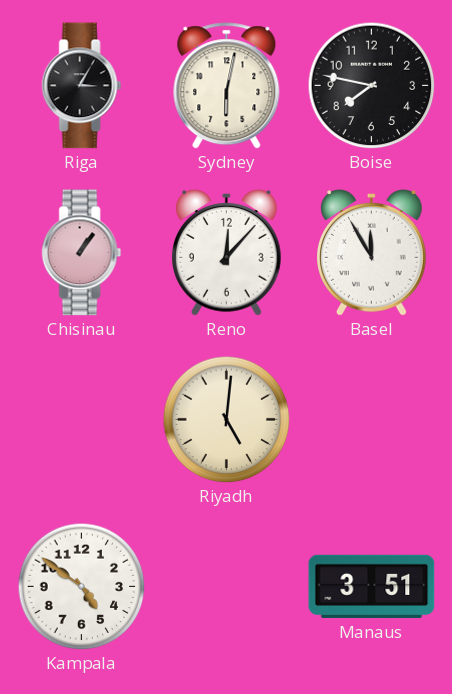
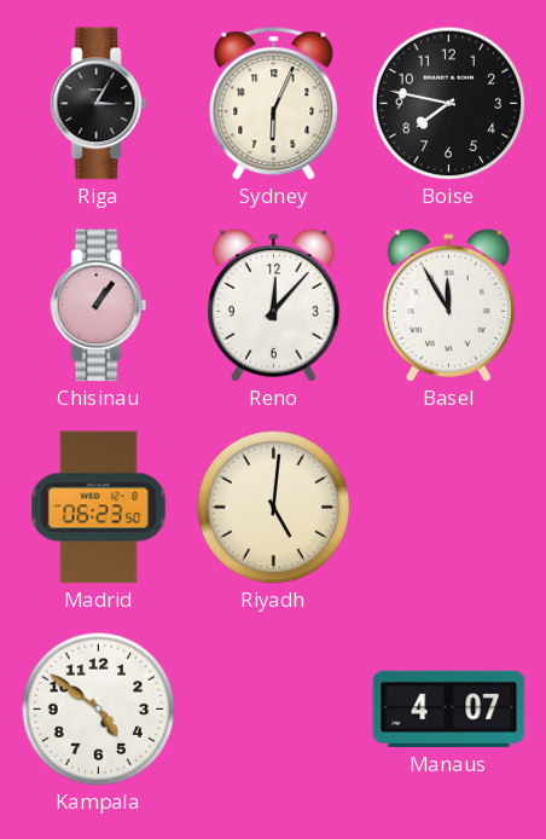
Sydney: 6:02 -> 6:04
Madrid: none -> 06:23
Manaus: 3:51 -> 4:07
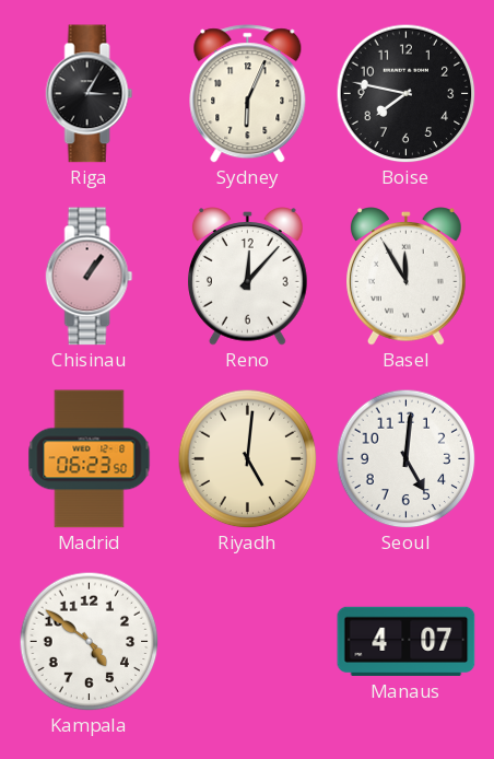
Seoul: none -> 5:01
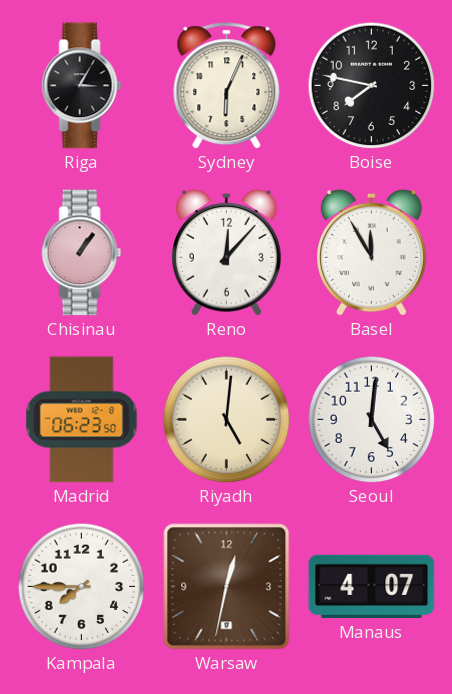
Kampala: 4:51 -> 7:45
Warsaw: none -> 12:32
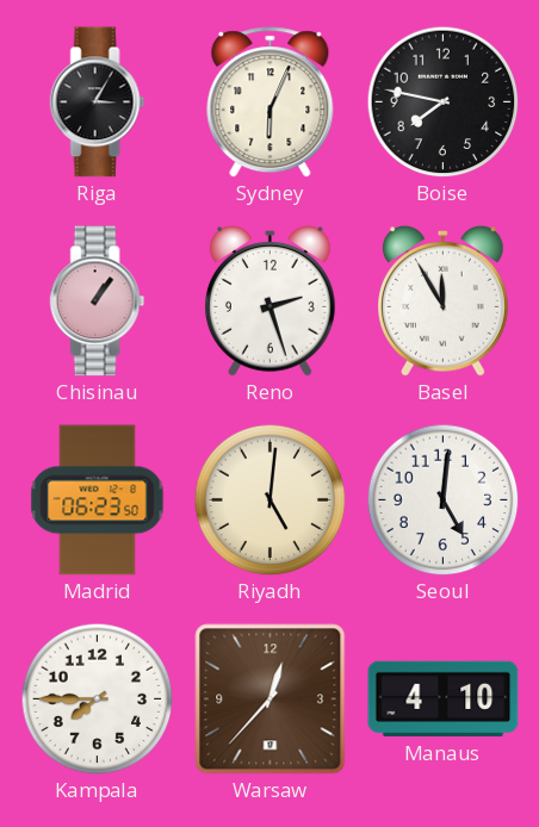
Reno: 12:07 -> 2:27
Warsaw: 12:32 -> 12:37
Manaus: 4:07 -> 4:10
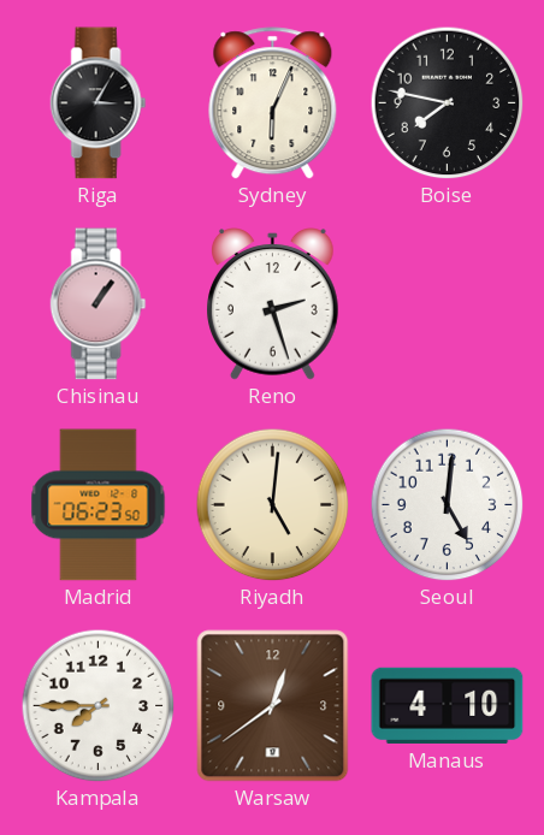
Basel: 11:55 -> none
Warsaw: 12:37 -> 12:39
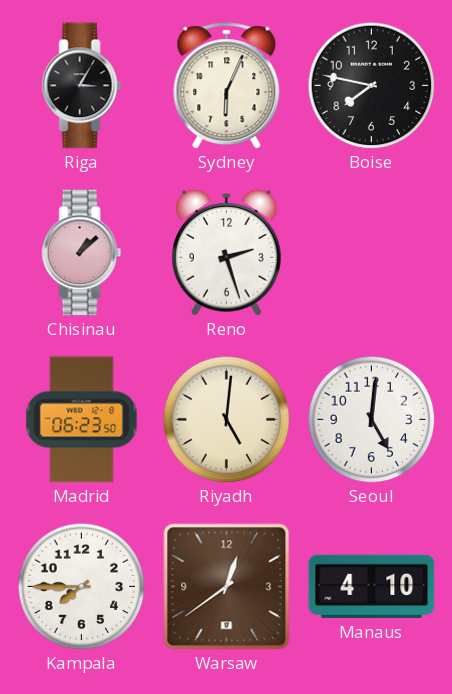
Chisinau: 1:06 -> 1:08
